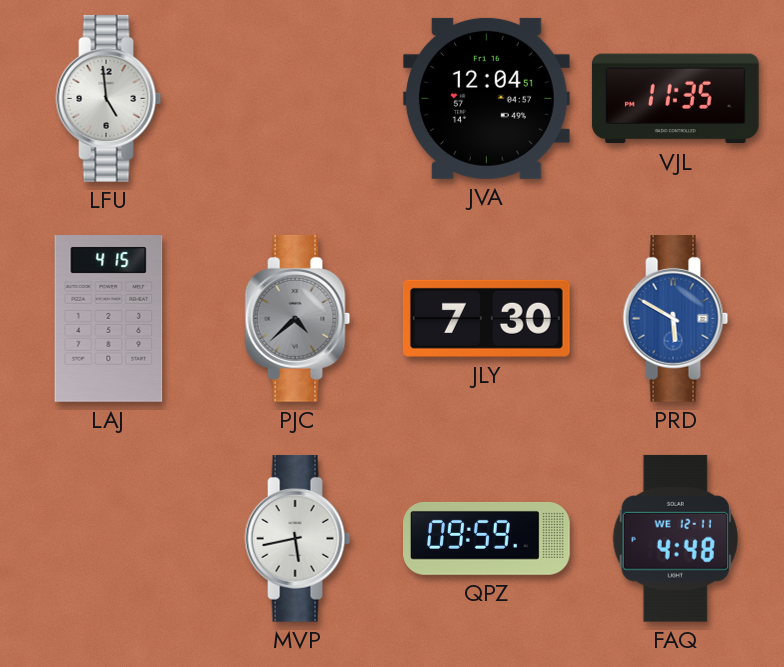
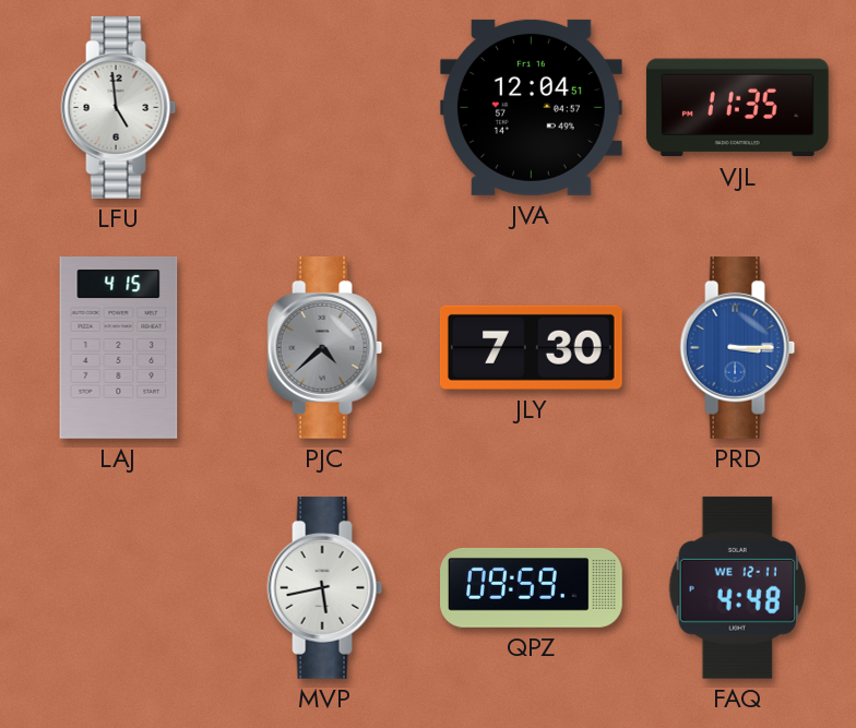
PRD: 5:50 -> 3:15
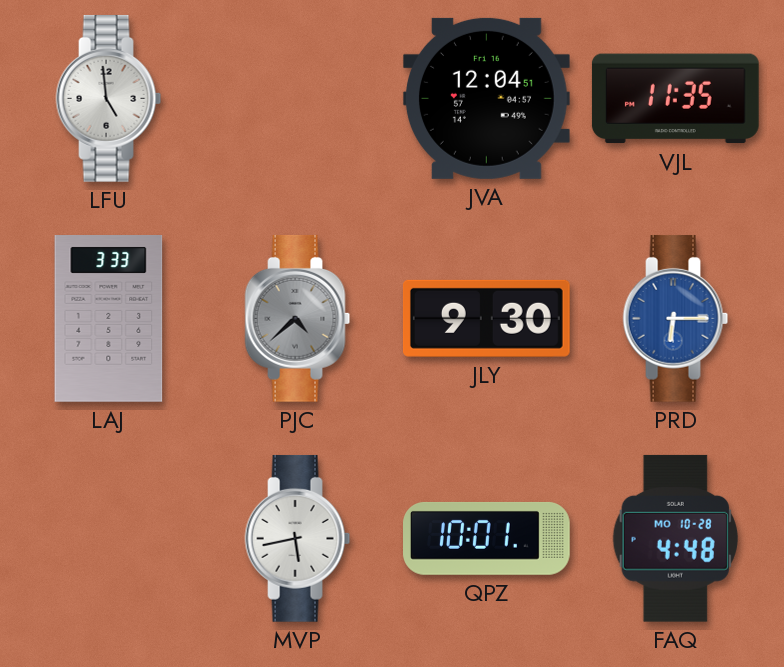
LAJ: 4:15 -> 3:33
JLY: 7:30 -> 9:30
PRD: 3:15 -> 6:15
QPZ: 09:59 -> 10:01
FAQ date: WE 12-11 -> MO 10-28
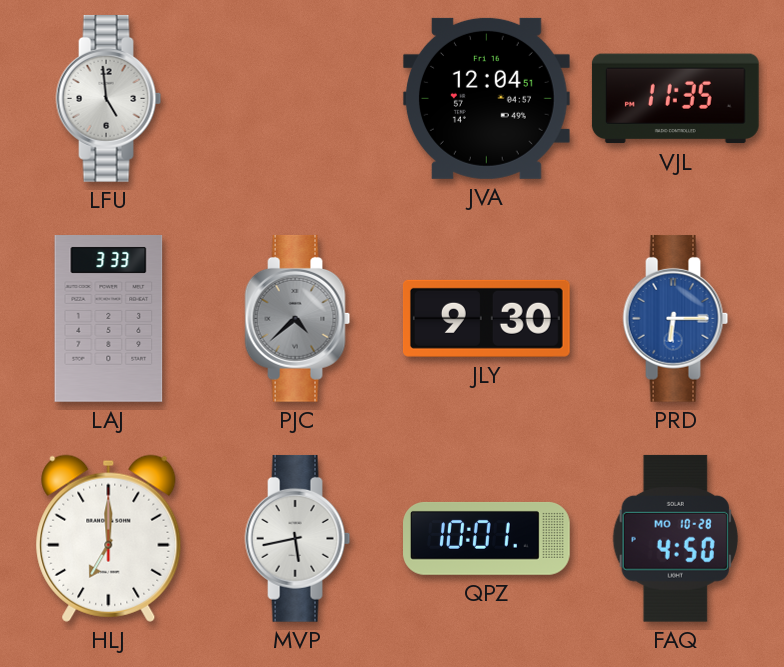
HLJ: none -> 7:00
FAQ: 4:48 -> 4:50
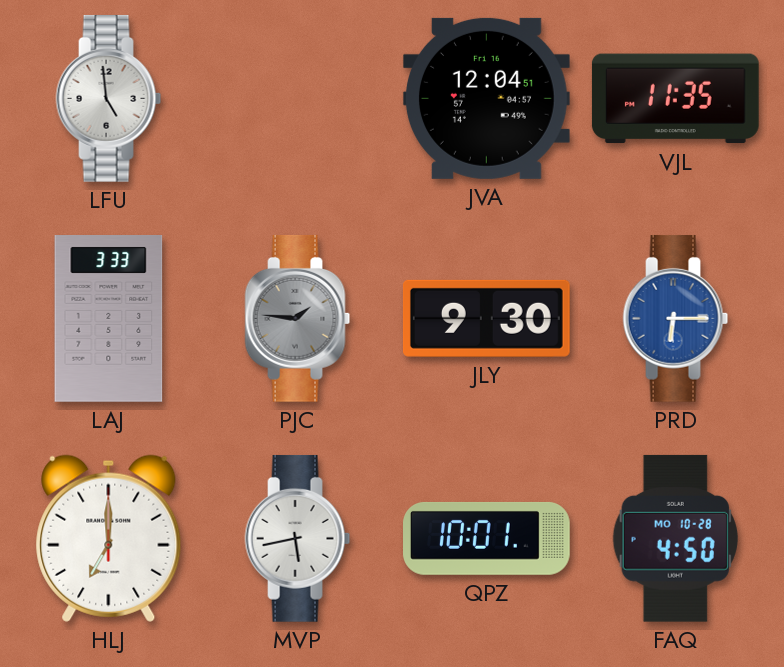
PJC: 4:38 -> 1:46
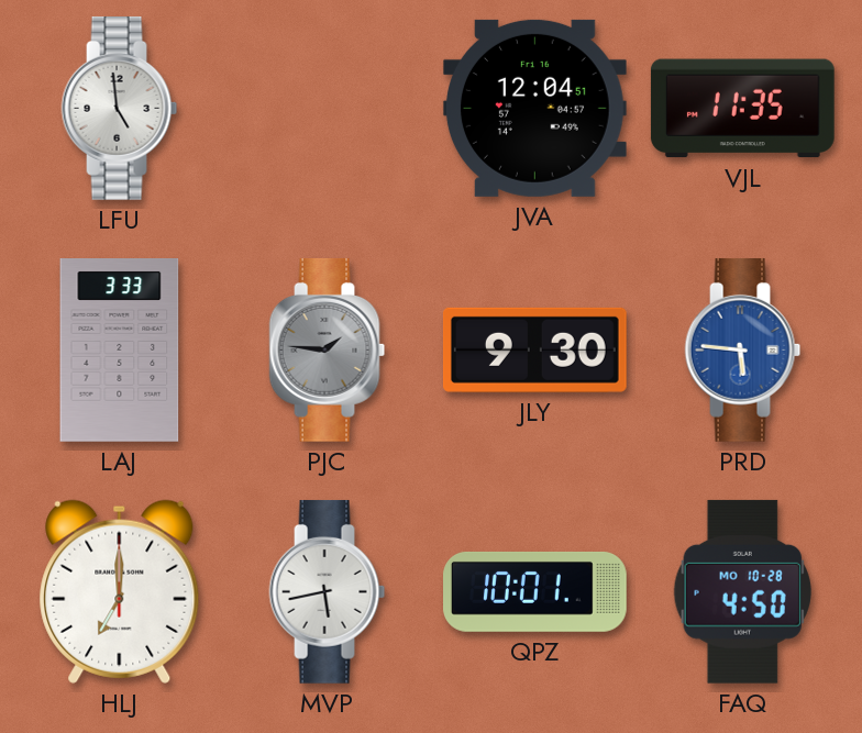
PRD: 6:15 -> 5:46
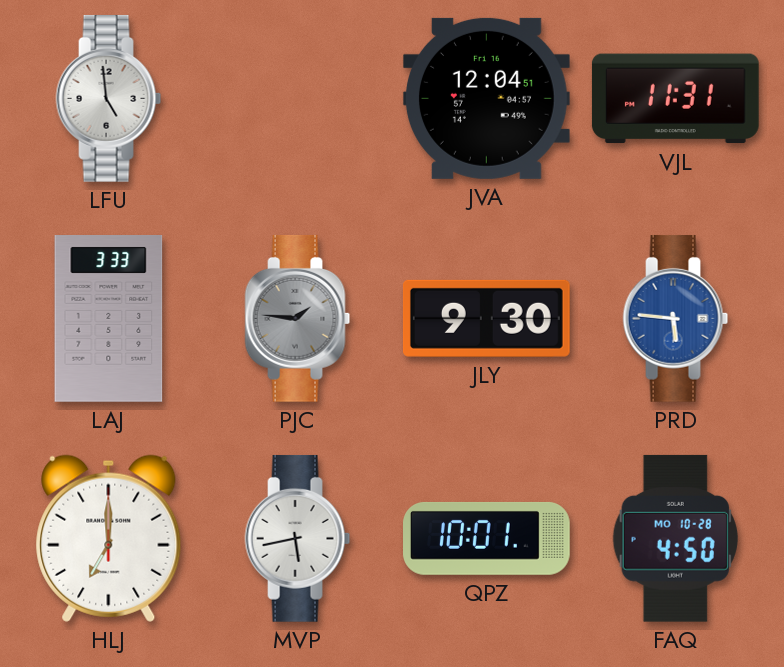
VJL: 11:35 -> 11:31
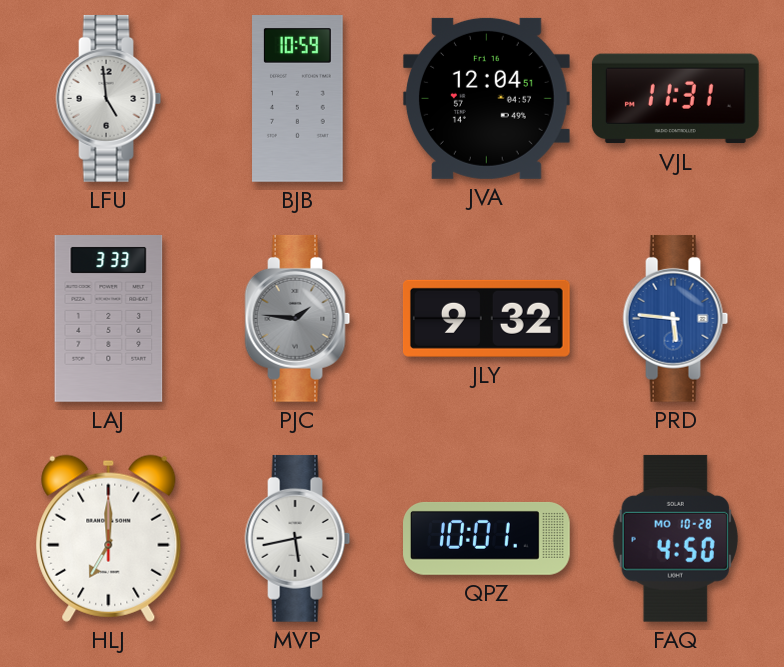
BJB: none -> 10:59
JLY: 9:30 -> 9:32
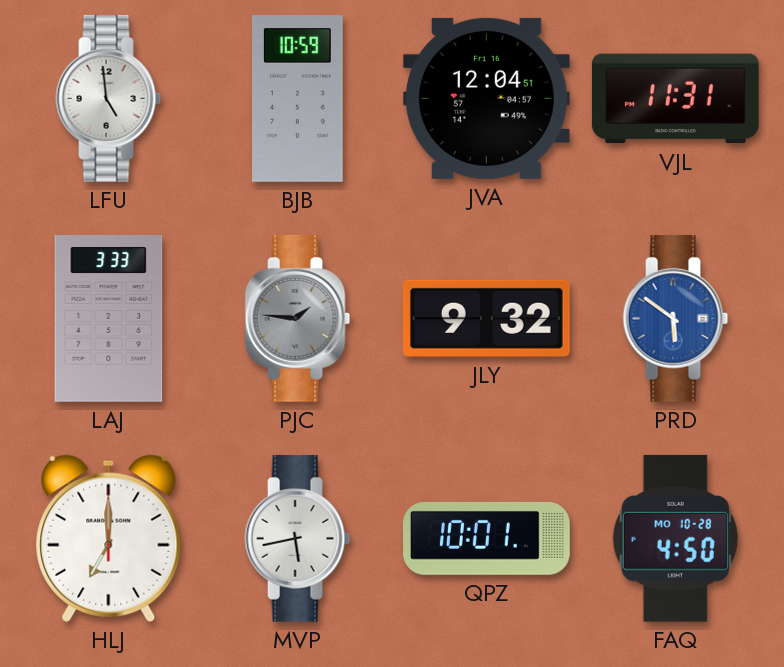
PRD: 5:46 -> 5:51
